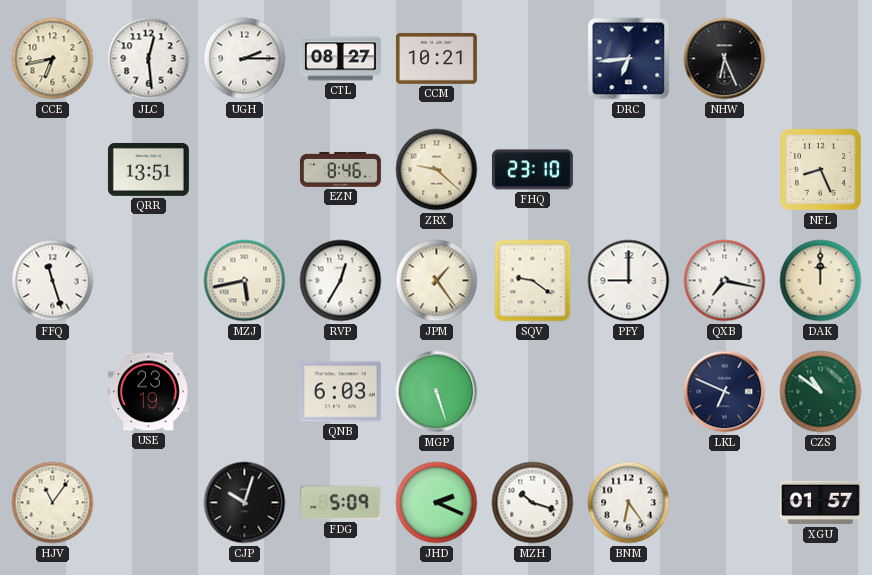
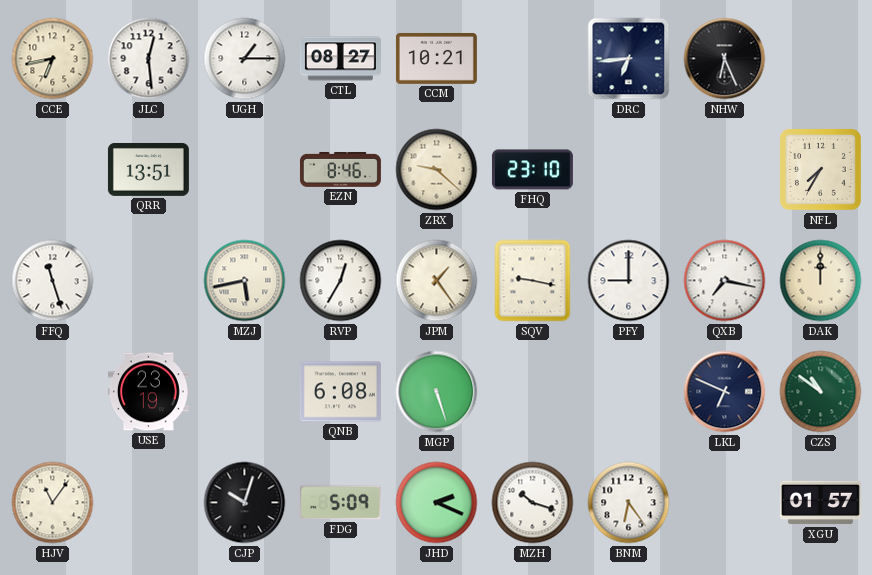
UGH: 2:15 -> 1:15
NFL: 8:26 -> 7:35
SQV: 9:21 -> 9:17
QNB: 6:03 -> 6:08
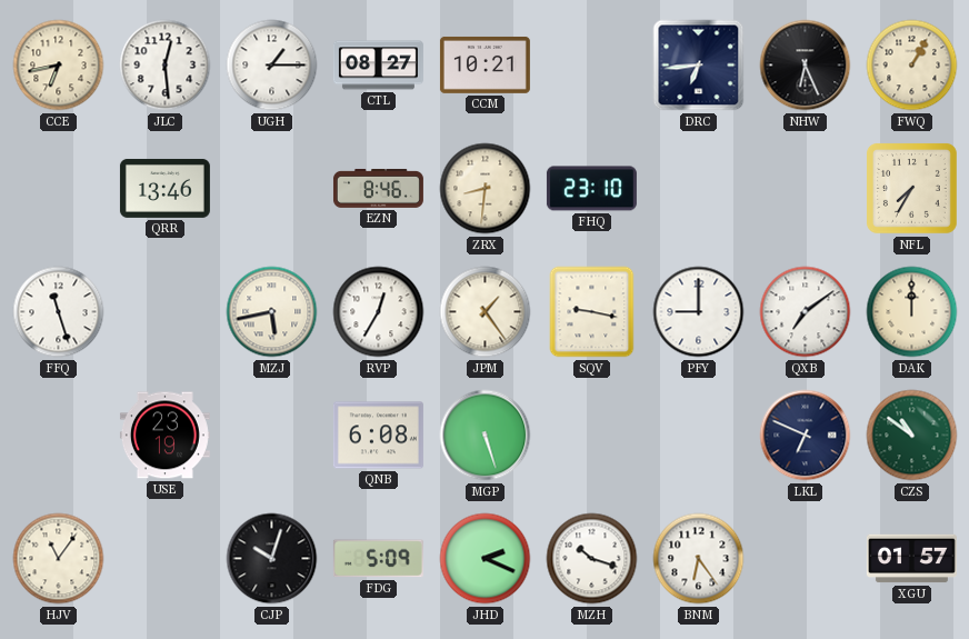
FWQ: none -> 1:05
QRR: 13:51 -> 13:46
ZRX: 9:22 -> 8:31
QXB: 7:17 -> 7:09
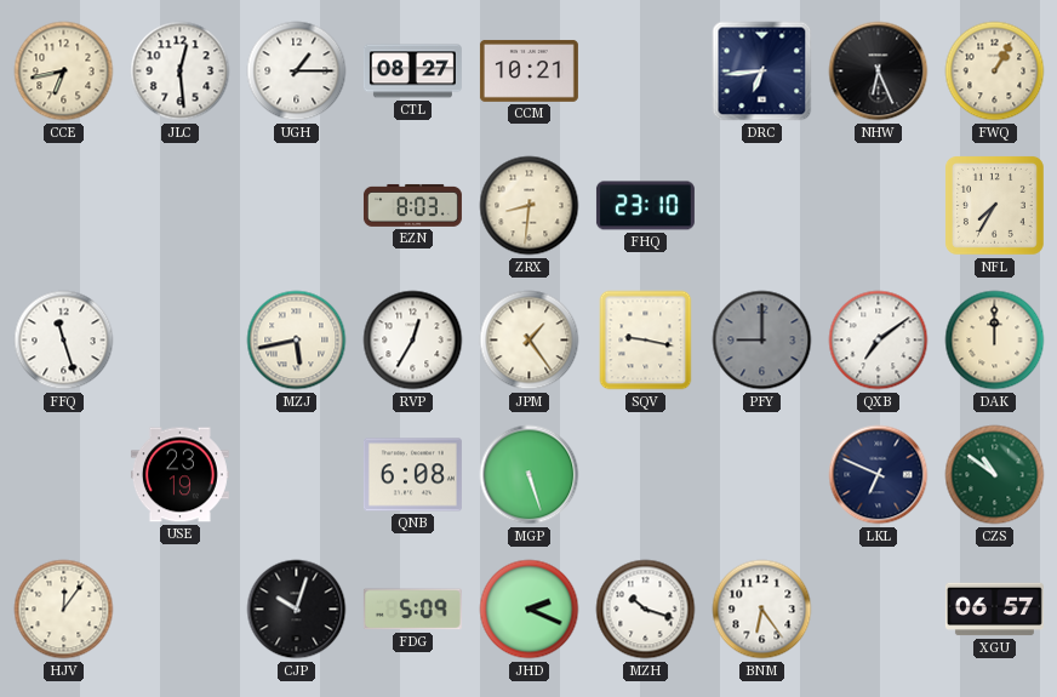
QRR: 13:46 -> none
EZN: 8:46 -> 8:03
PFY dial: white -> grey
HJV: 11:06 -> 12:06
XGU: 01:57 -> 06:57
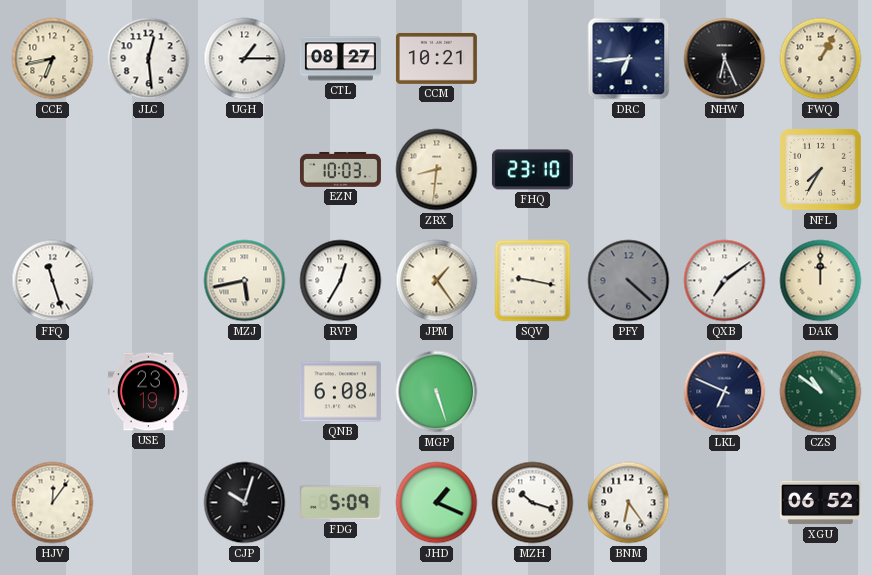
EZN: 8:03 -> 10:03
PFY: 9:00 -> 4:22
JHD: 2:19 -> 1:19
XGU: 06:57 -> 06:52
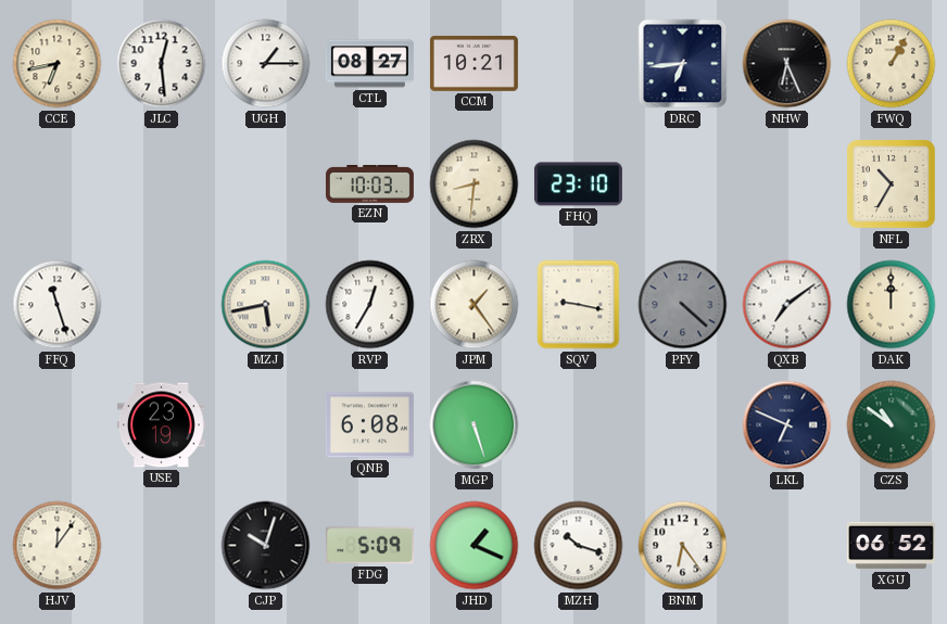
NFL: 7:35 -> 10:35
